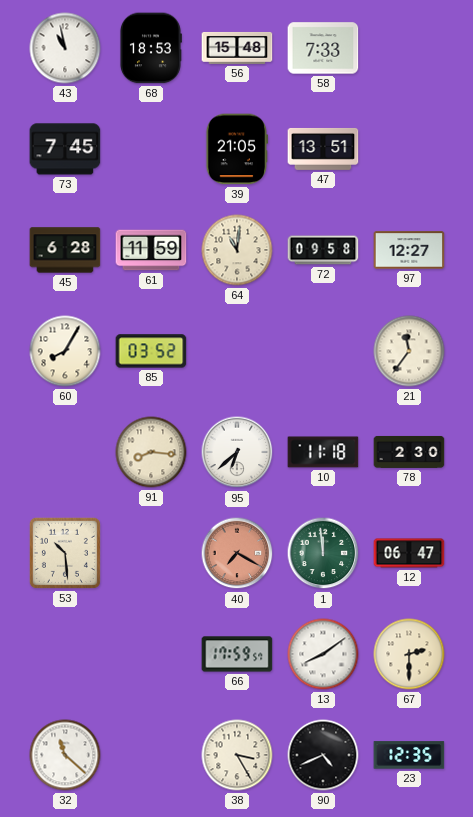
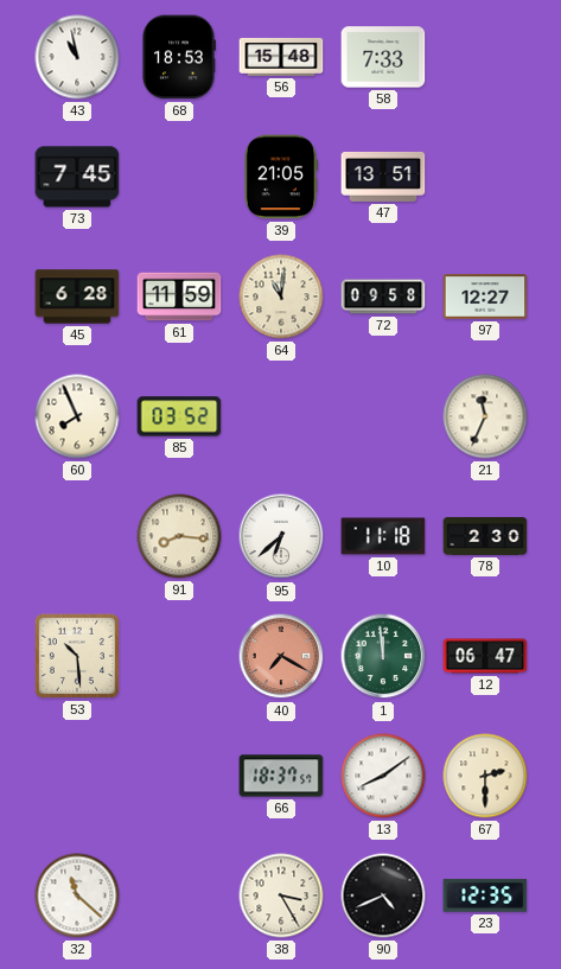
60: 8:05 -> 7:56
21: 11:36 -> 11:34
66: 17:59 -> 18:37
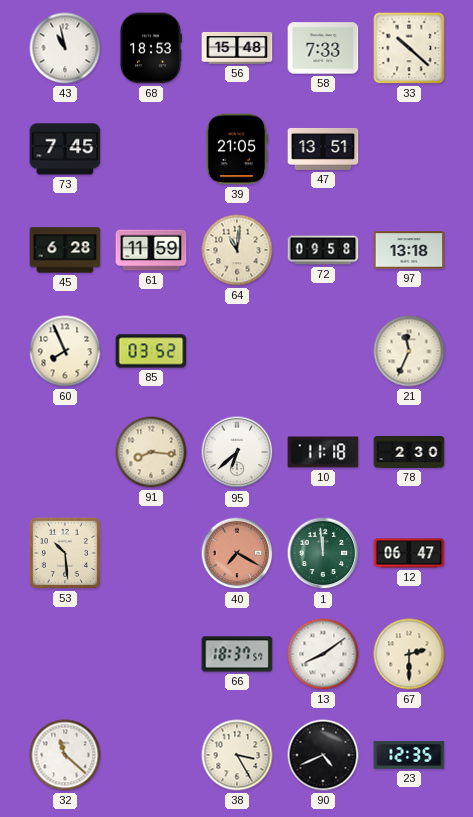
33: none -> 10:22
97: 12:27 -> 13:18
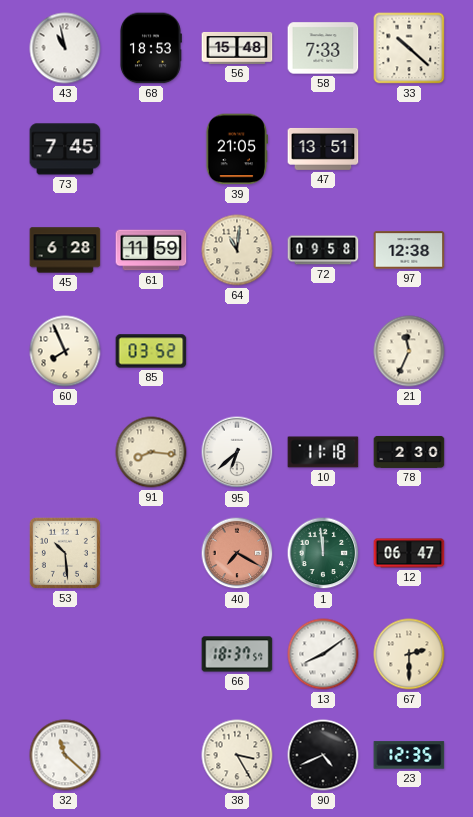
97: 13:18 -> 12:38
